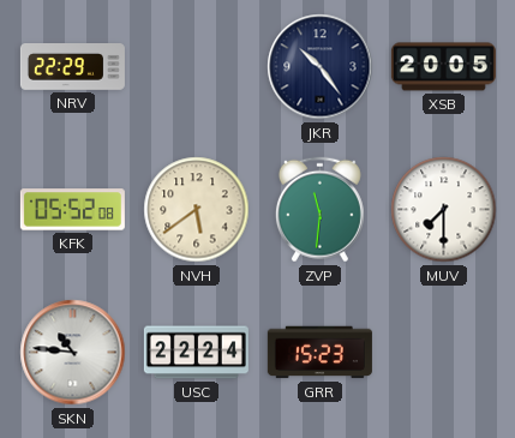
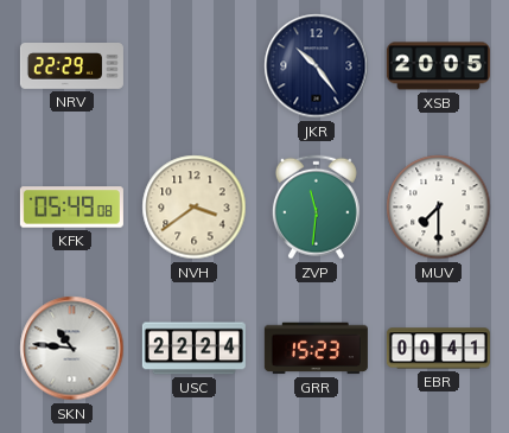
KFK: 05:52 -> 05:49
NVH: 5:39 -> 3:39
EBR: none -> 00:41
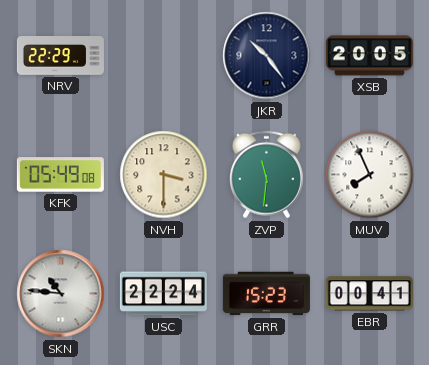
NVH: 3:39 -> 3:30
MUV: 7:30 -> 7:56
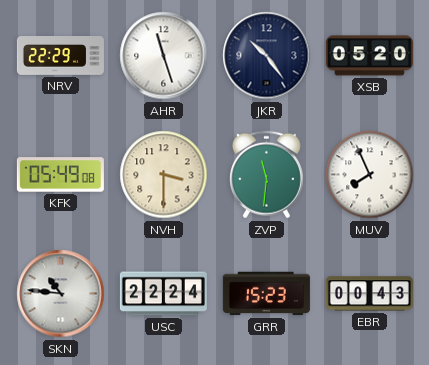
AHR: none -> 11:27
XSB: 20:05 -> 05:20
EBR: 00:41 -> 00:43
